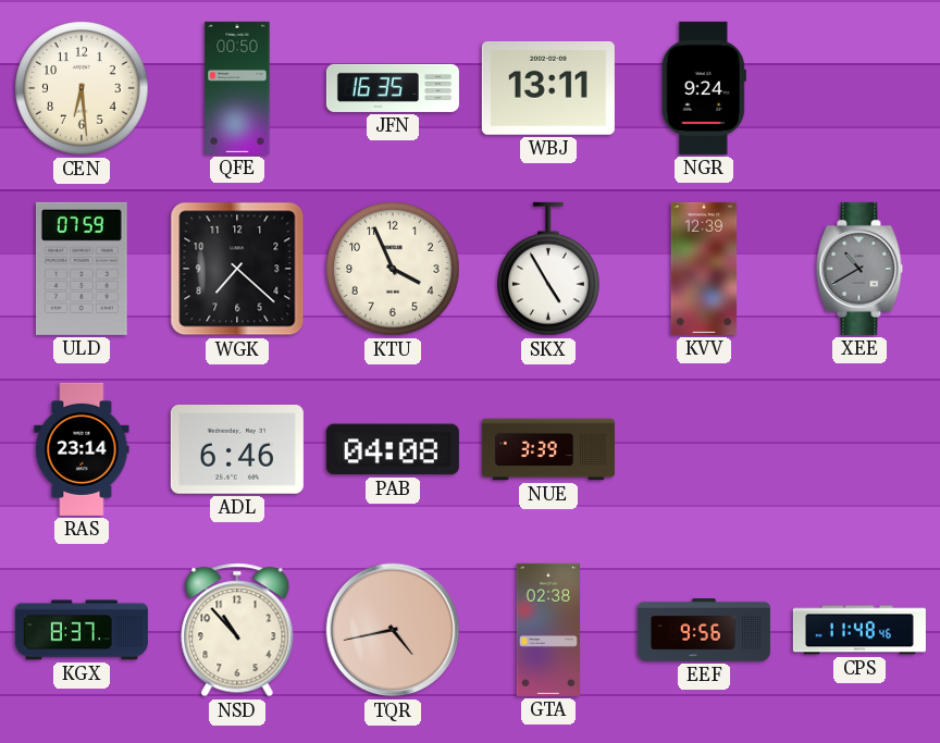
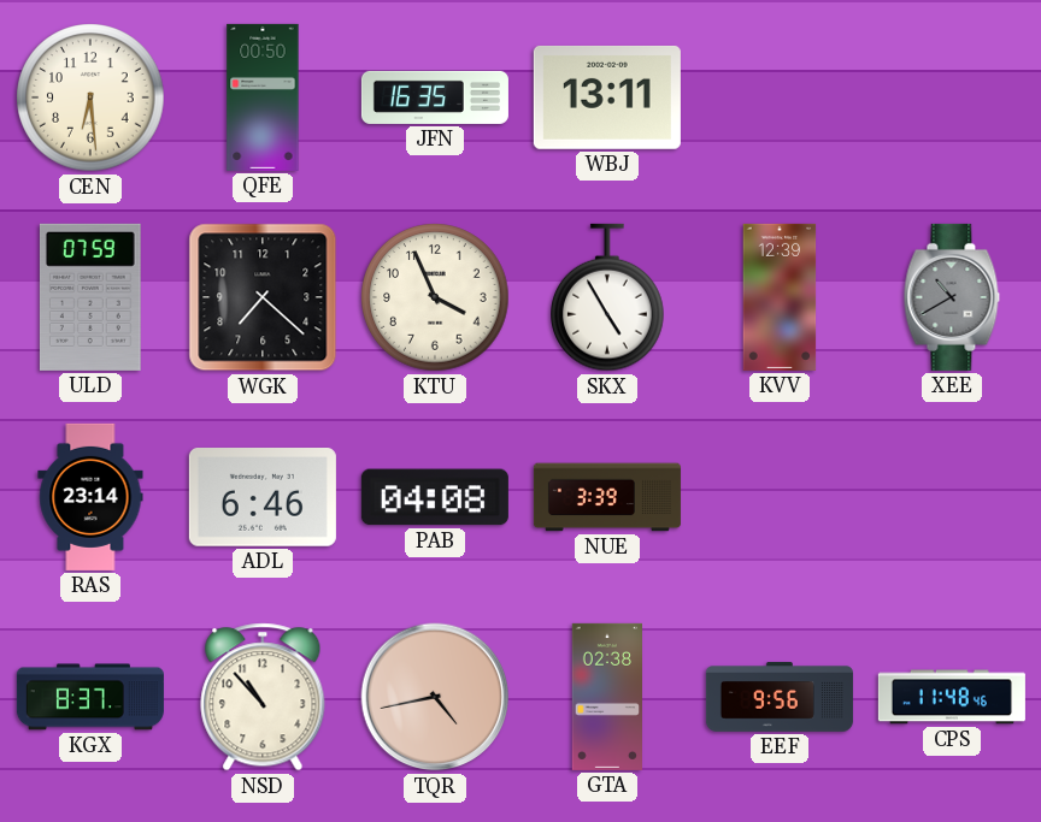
NGR: 9:24 -> none
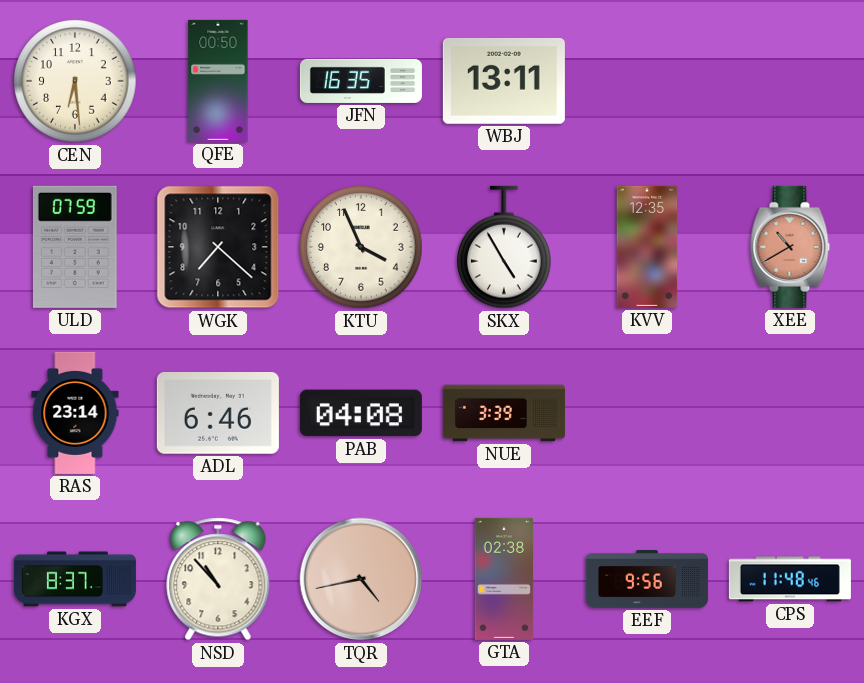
KVV: 12:39 -> 12:35
XEE dial: grey -> salmon
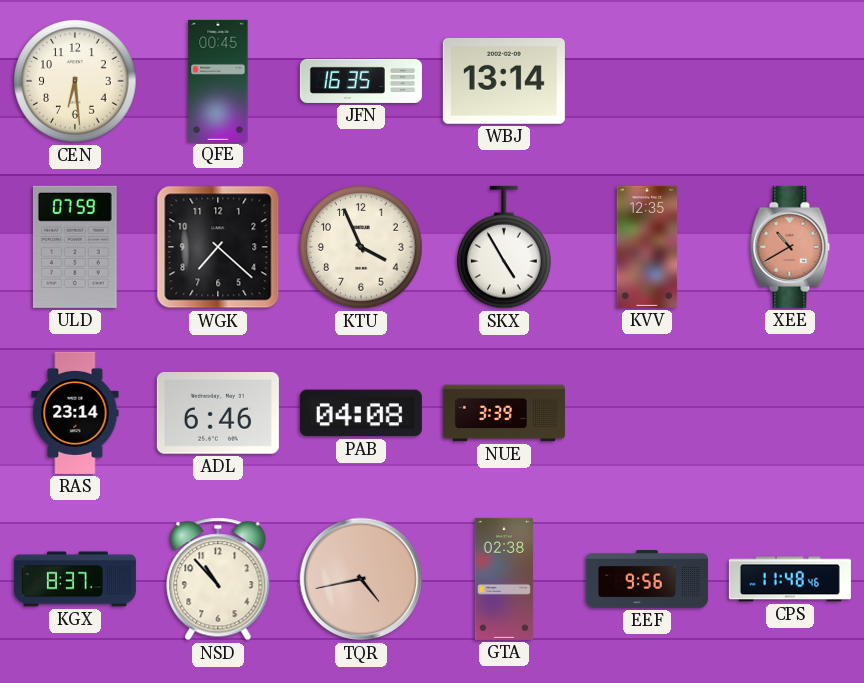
QFE: 00:50 -> 00:45
WBJ: 13:11 -> 13:14
